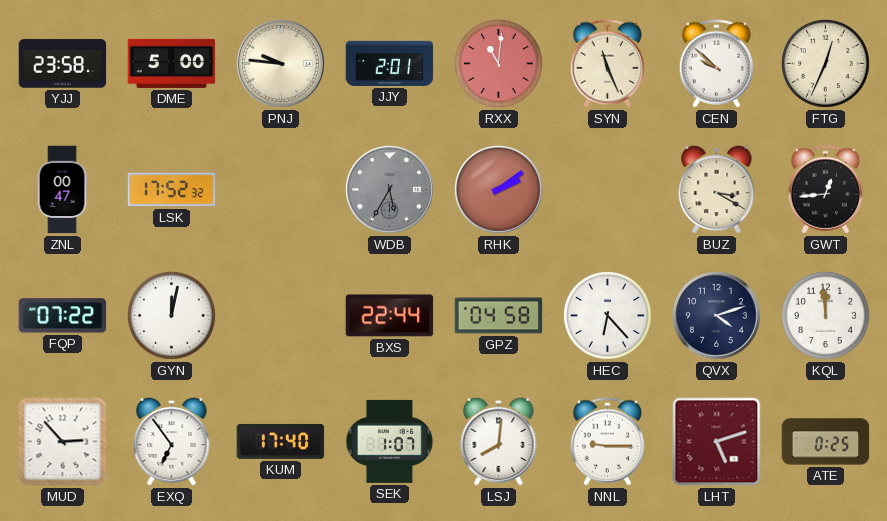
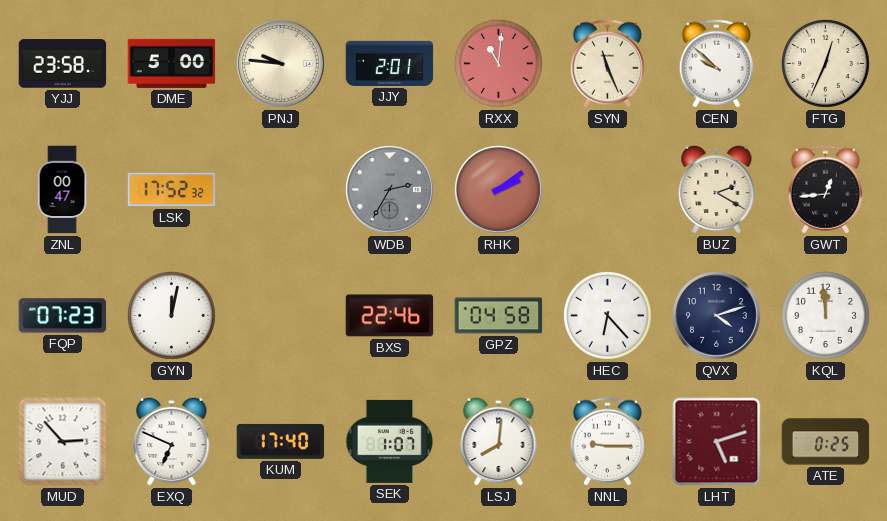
WDB: 5:35 -> 2:35
BUZ: 3:20 -> 2:20
FQP: 07:22 -> 07:23
BXS: 22:44 -> 22:46
EXQ: 6:54 -> 6:49
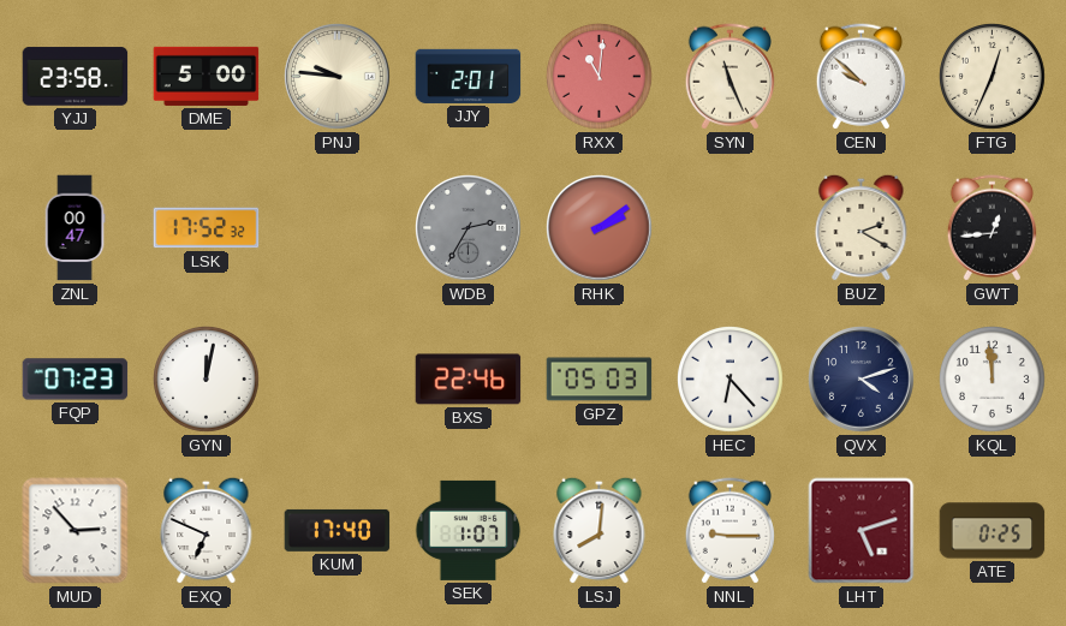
GPZ: 04:58 -> 05:03
